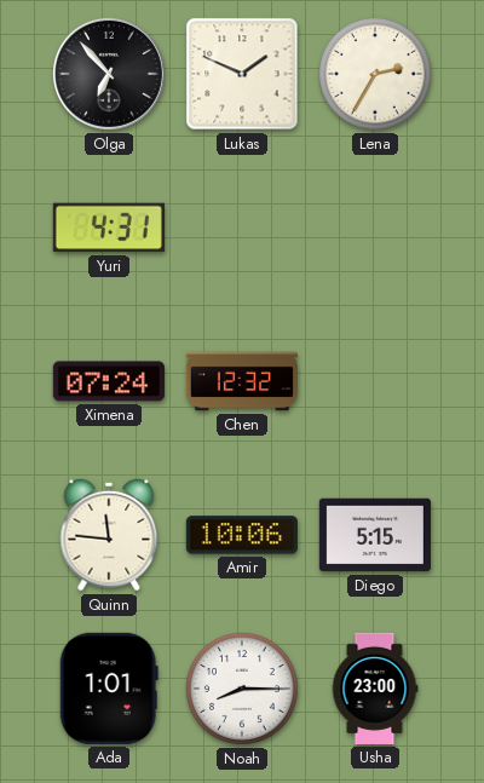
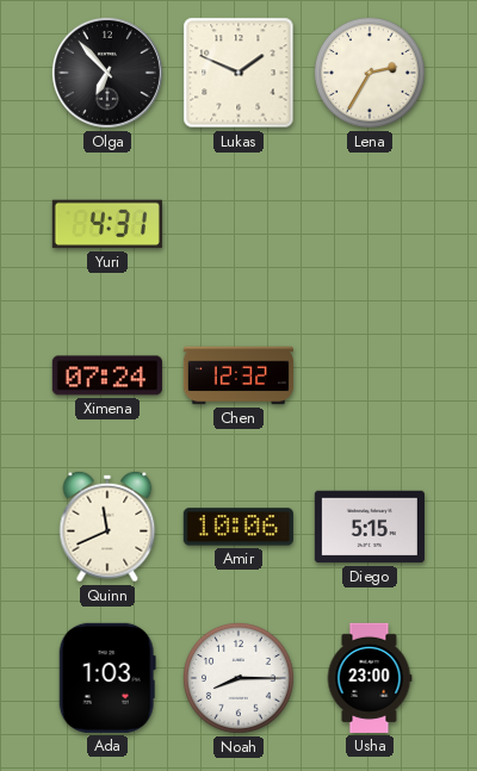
Quinn: 11:46 -> 11:41
Ada: 1:01 -> 1:03
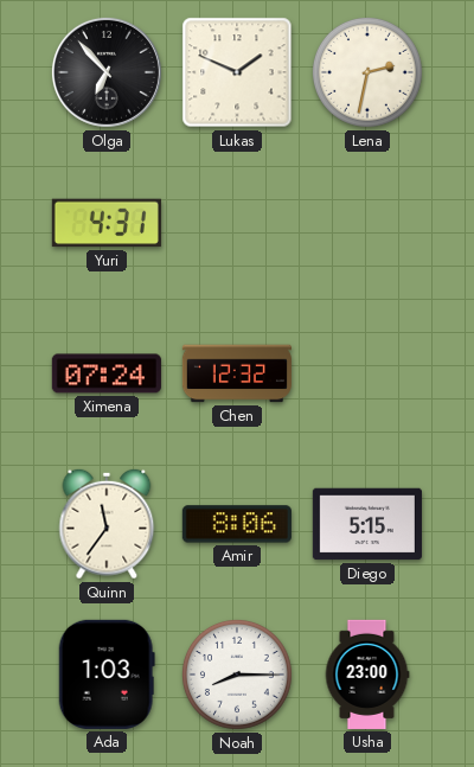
Lena: 2:35 -> 2:32
Quinn: 11:41 -> 11:36
Amir: 10:06 -> 8:06
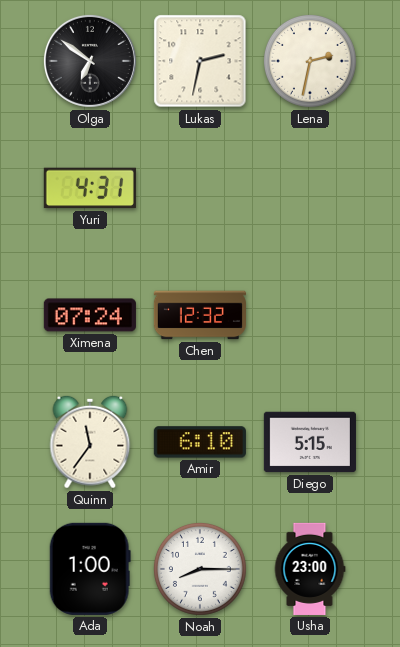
Olga: 6:53 -> 6:51
Lukas: 1:49 -> 2:32
Amir: 8:06 -> 6:10
Ada: 1:03 -> 1:00
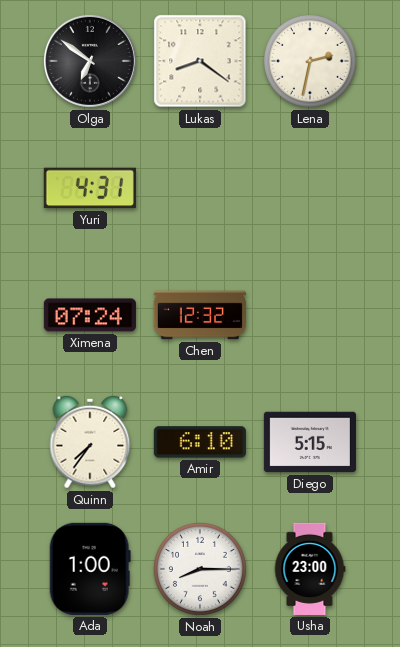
Lukas: 2:32 -> 8:21
Quinn: 11:36 -> 7:36
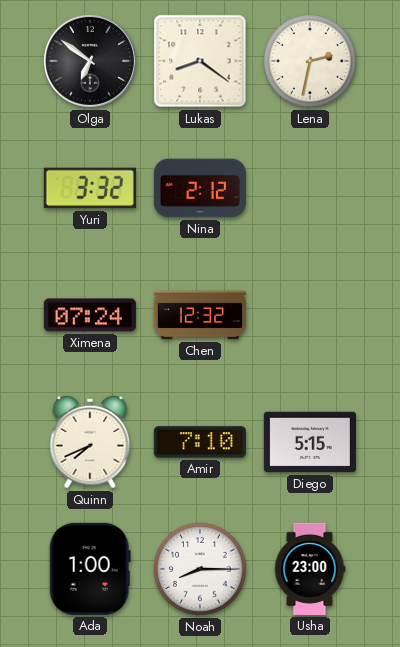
Yuri: 4:31 -> 3:32
Nina: none -> 2:12
Quinn: 7:36 -> 7:41
Amir: 6:10 -> 7:10
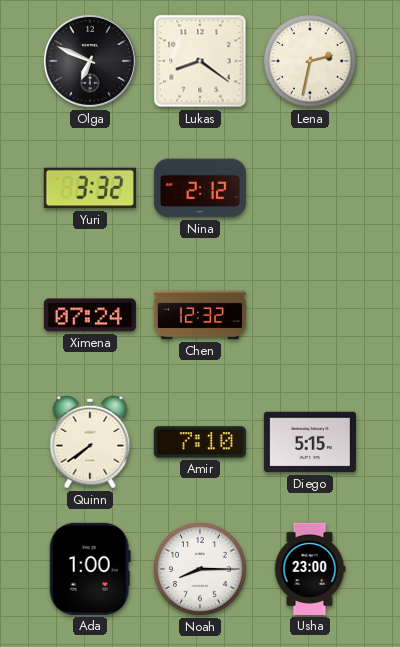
Olga: 6:51 -> 6:49
Quinn: 7:41 -> 7:39
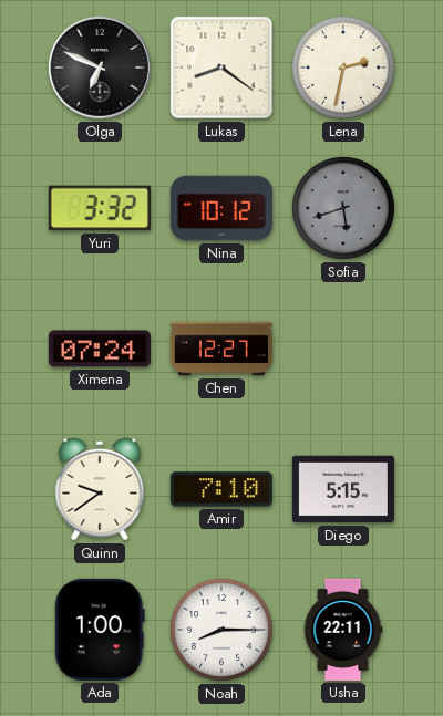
Nina: 2:12 -> 10:12
Sofia: none -> 5:42
Chen: 12:32 -> 12:27
Quinn: 7:39 -> 9:39
Usha: 23:00 -> 22:11
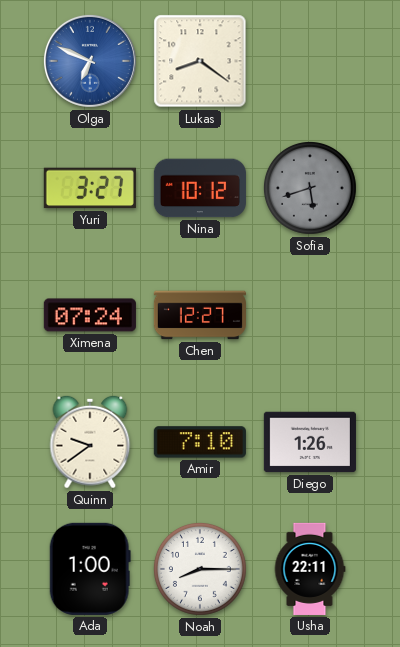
Olga dial: black -> blue
Lena: 2:32 -> none
Yuri: 3:32 -> 3:27
Diego: 5:15 -> 1:26
